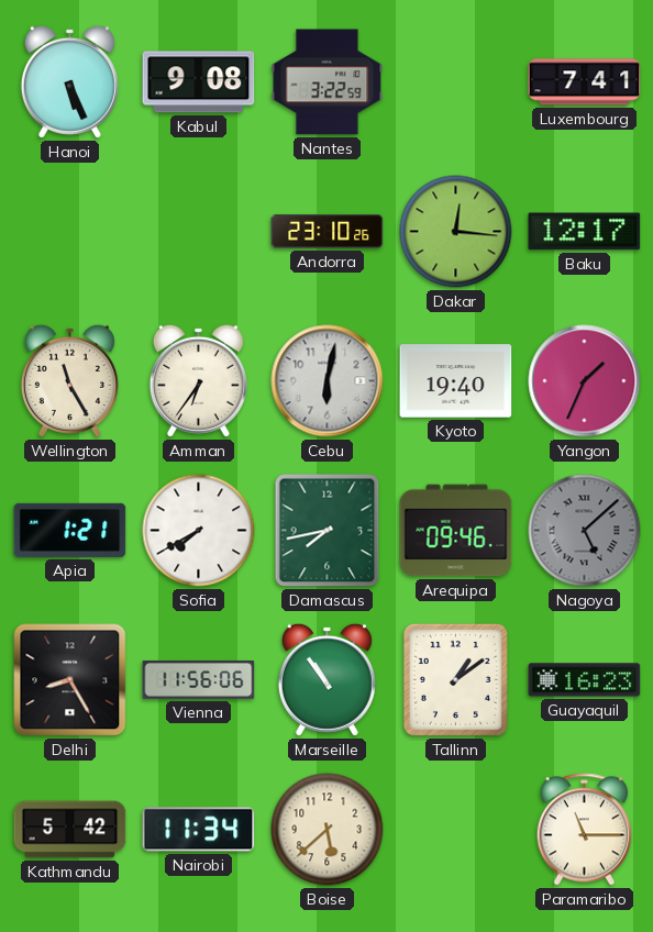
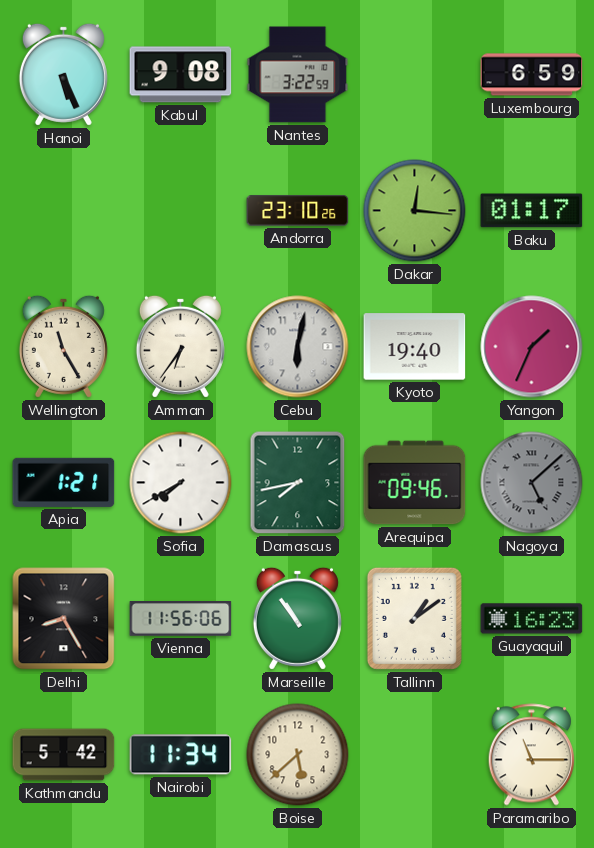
Luxembourg: 7:41 -> 6:59
Baku: 12:17 -> 01:17
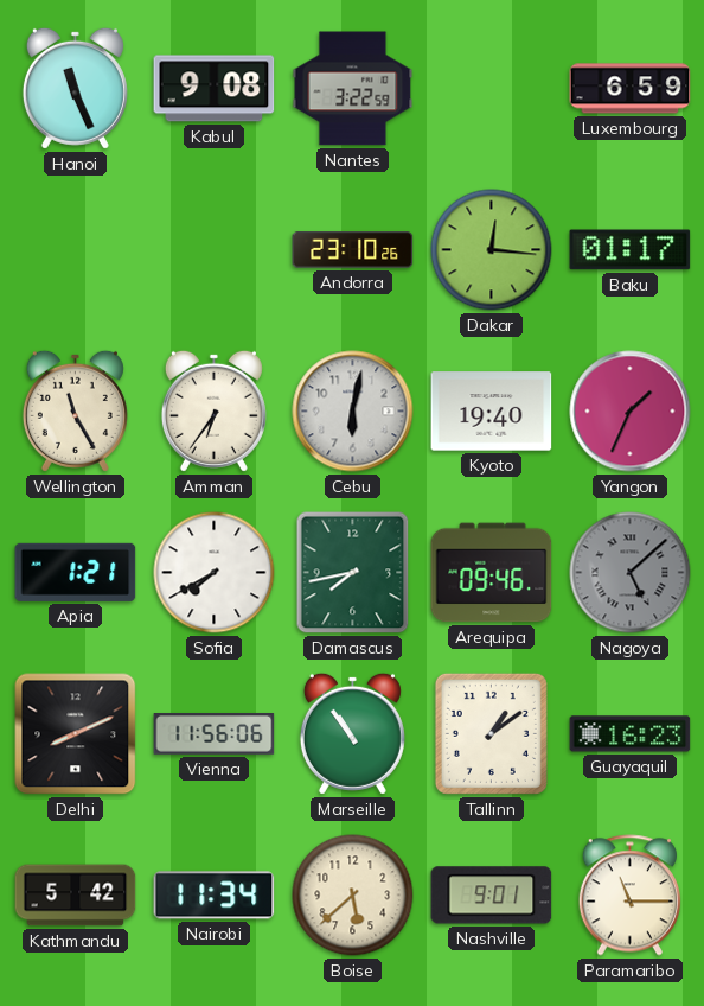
Hanoi: 5:26 -> 11:26
Delhi: 8:25 -> 8:11
Nashville: none -> 9:01
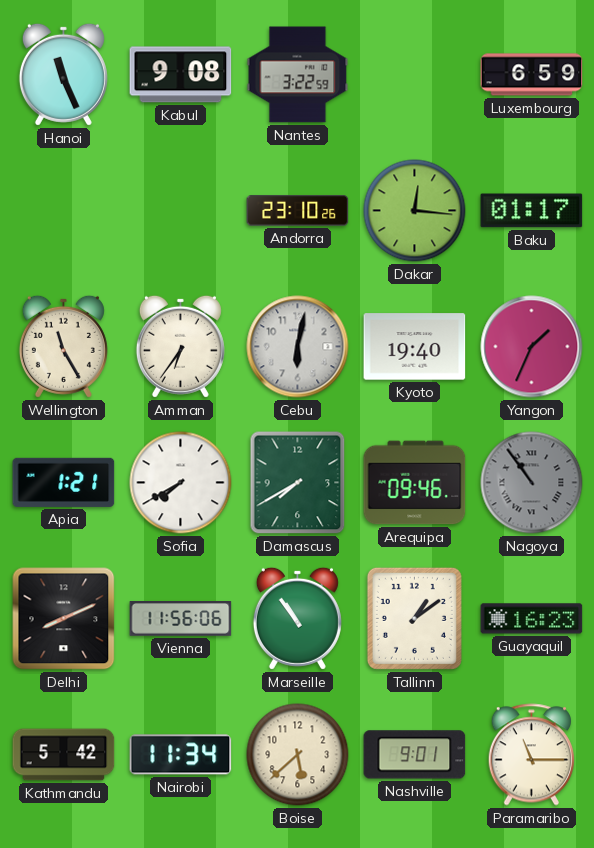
Damascus: 7:43 -> 7:40
Nagoya: 5:08 -> 10:54
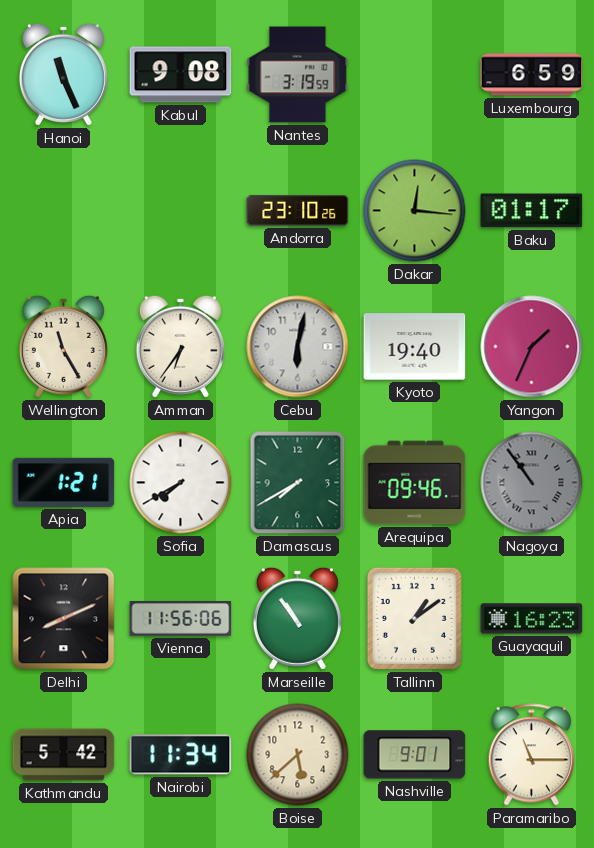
Nantes: 3:22 -> 3:19
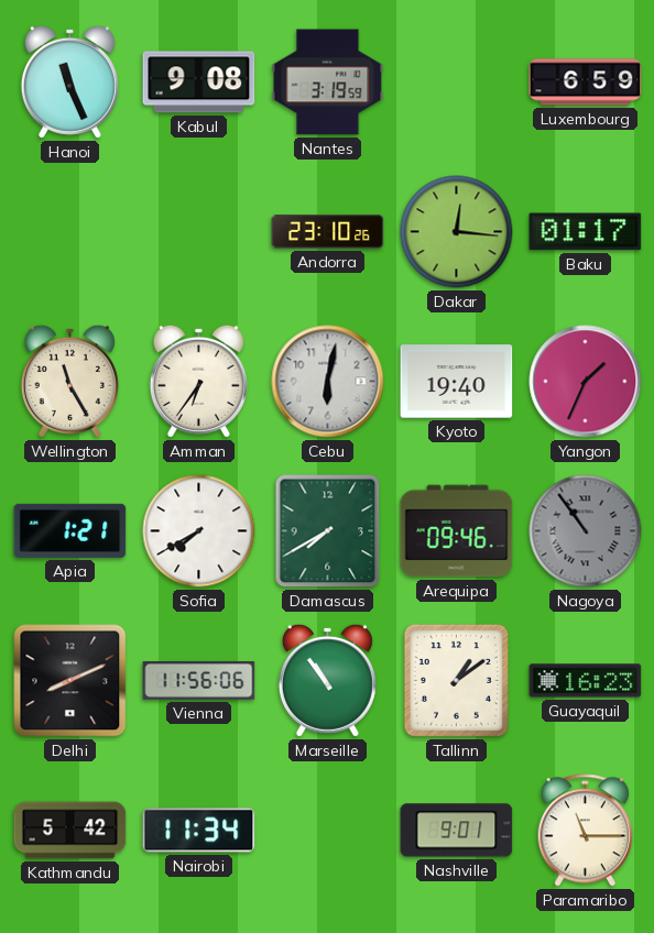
Boise: 5:38 -> none
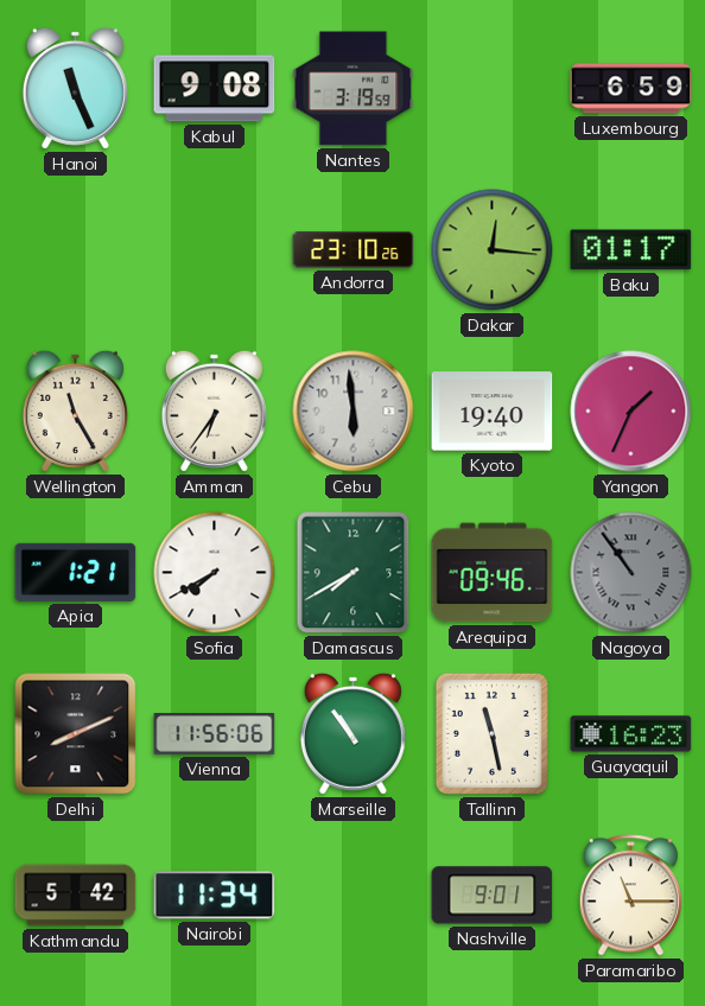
Cebu: 6:02 -> 5:59
Tallinn: 1:09 -> 11:28
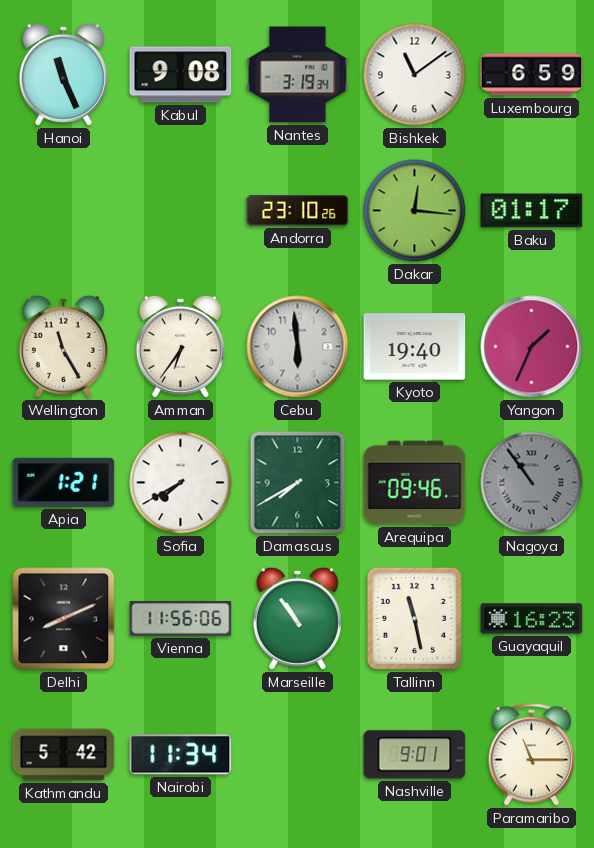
Nantes: 3:19:59 -> 3:19:34
Bishkek: none -> 11:09
